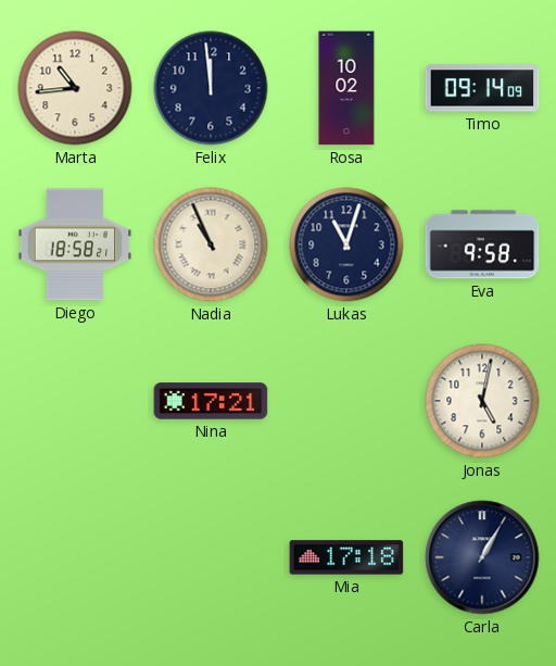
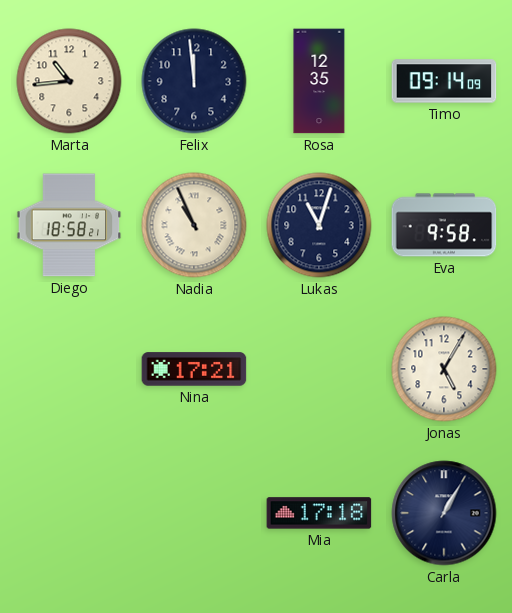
Rosa: 10:02 -> 12:35
Jonas: 5:02 -> 5:05
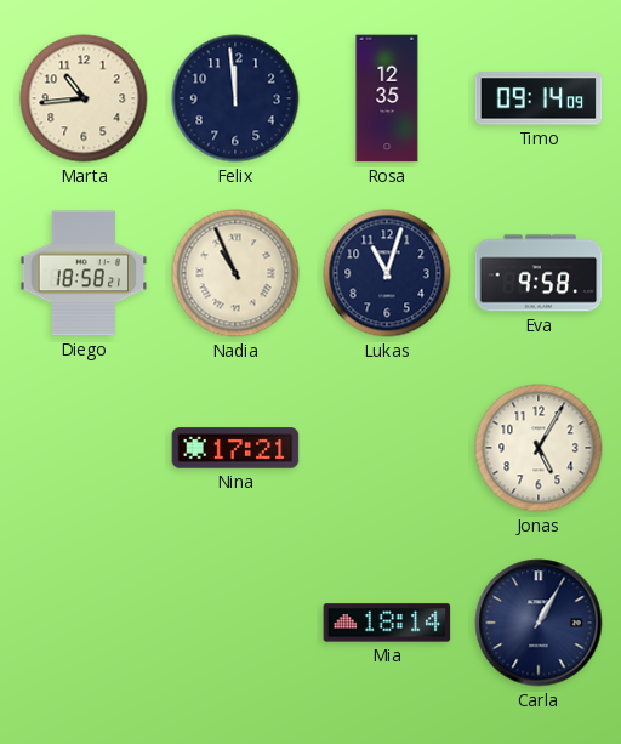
Mia: 17:18 -> 18:14
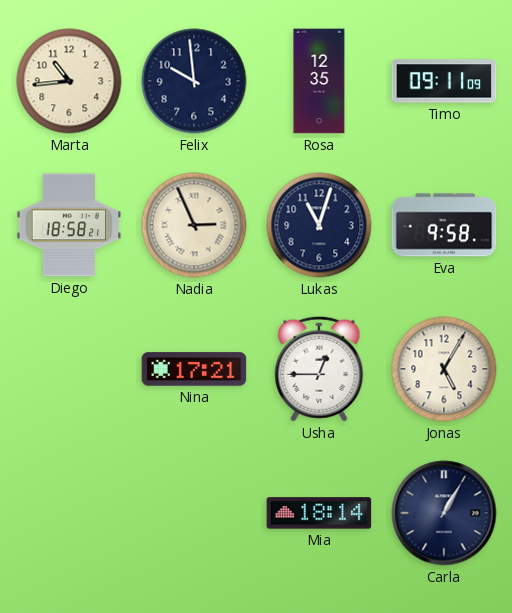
Felix: 11:59 -> 9:59
Timo: 09:14 -> 09:11
Nadia: 10:56 -> 2:56
Usha: none -> 12:45
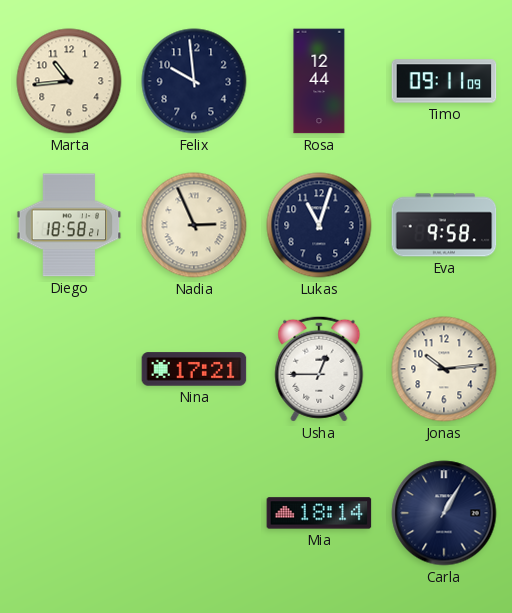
Rosa: 12:35 -> 12:44
Jonas: 5:05 -> 10:14
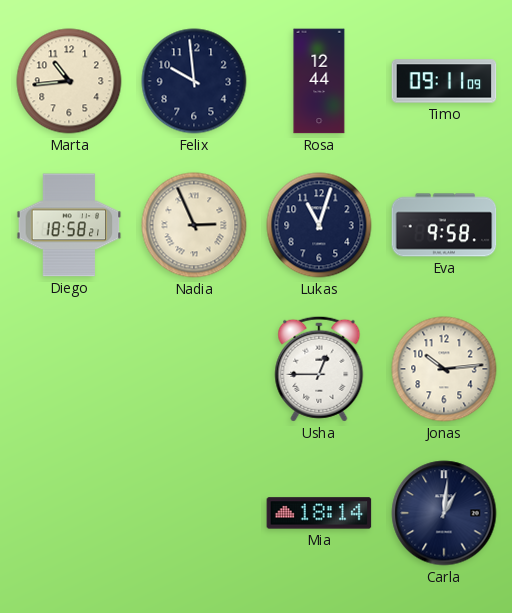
Nina: 17:21 -> none
Carla: 1:05 -> 1:01
